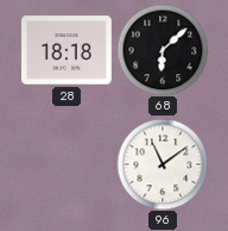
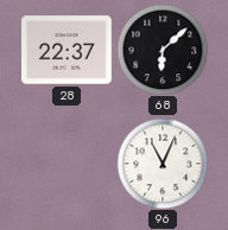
28: 18:18 -> 22:37
96: 11:09 -> 11:04
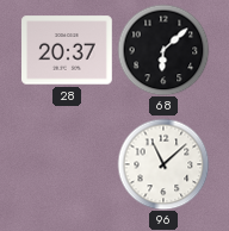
28: 22:37 -> 20:37
96: 11:04 -> 11:08
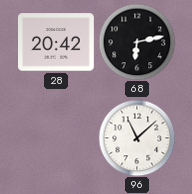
28: 20:37 -> 20:42
68: 6:08 -> 6:13
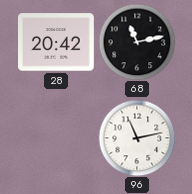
68: 6:13 -> 11:13
96: 11:08 -> 11:13
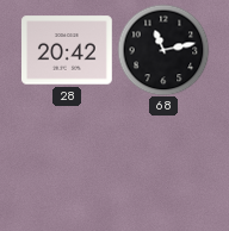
96: 11:13 -> none
